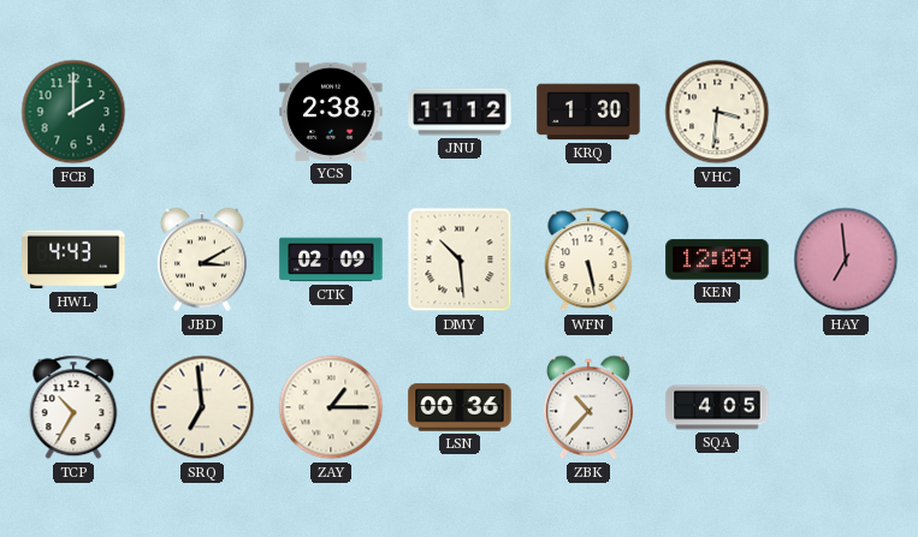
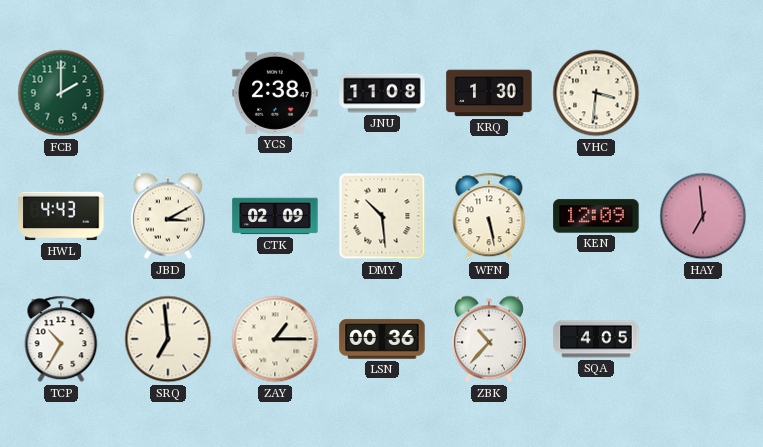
JNU: 11:12 -> 11:08
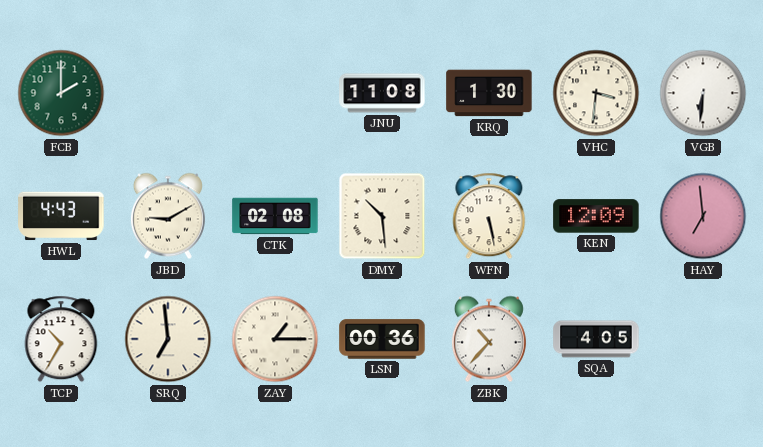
YCS: 2:38 -> none
VGB: none -> 6:31
JBD: 3:10 -> 9:10
CTK: 02:09 -> 02:08
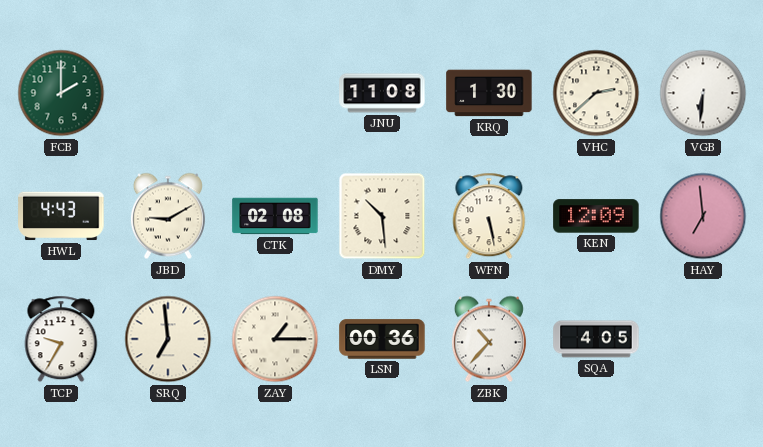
VHC: 3:31 -> 2:38
TCP: 10:35 -> 9:35
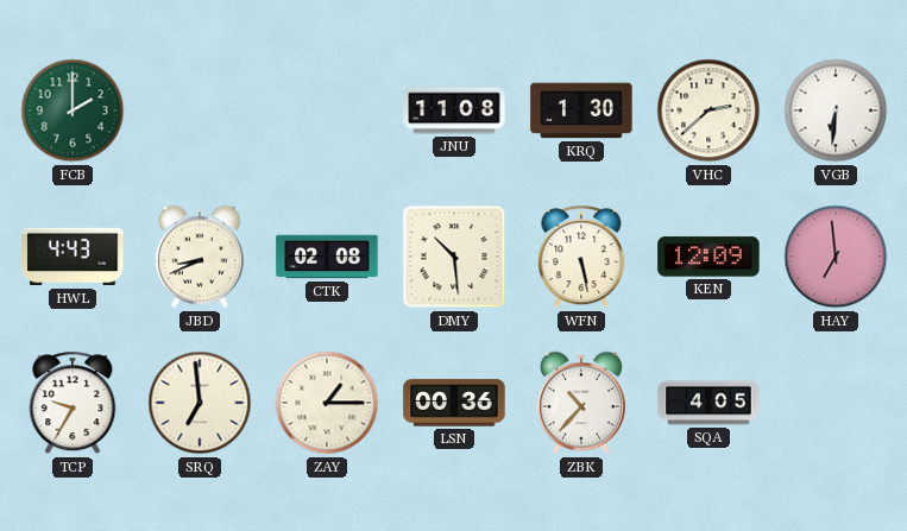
JBD: 9:10 -> 8:41
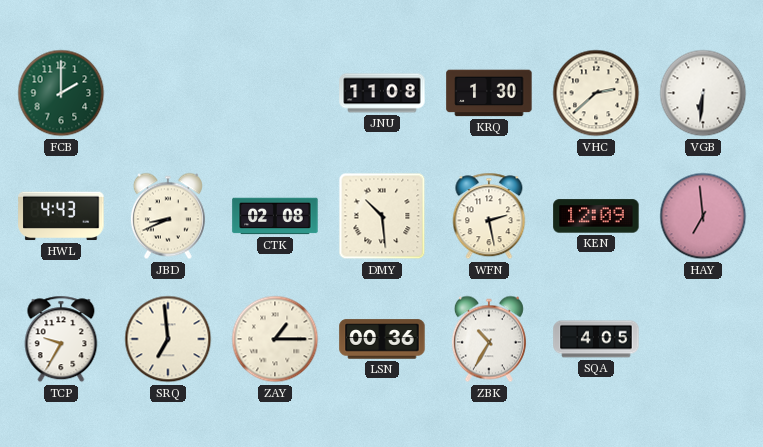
WFN: 5:28 -> 2:28
ZBK: 10:37 -> 10:35
